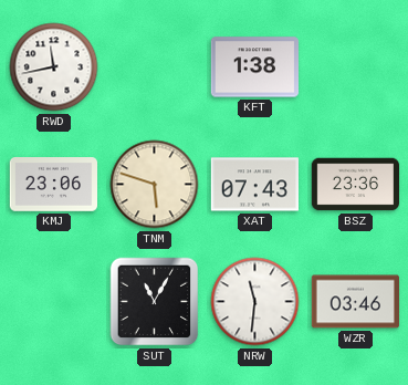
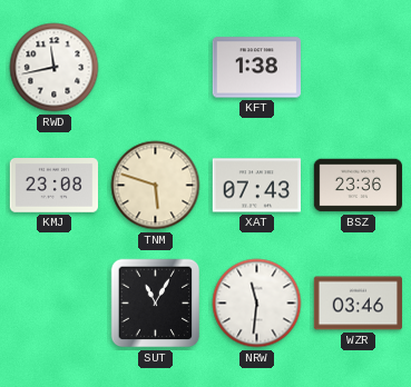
KMJ: 23:06 -> 23:08
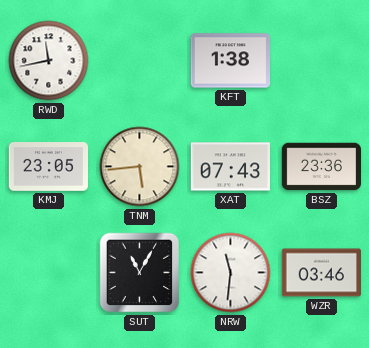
KMJ: 23:08 -> 23:05
TNM: 5:48 -> 5:44
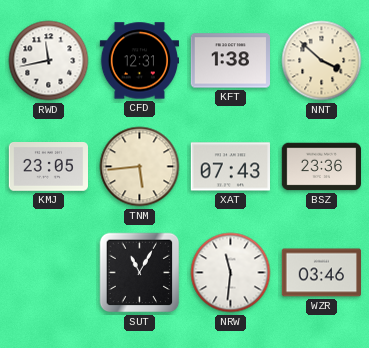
CFD: none -> 12:31
NNT: none -> 3:52
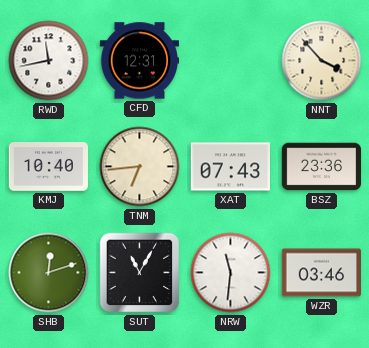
KFT: 1:38 -> none
NNT: 3:52 -> 3:53
KMJ: 23:05 -> 10:40
TNM: 5:44 -> 6:44
SHB: none -> 12:12
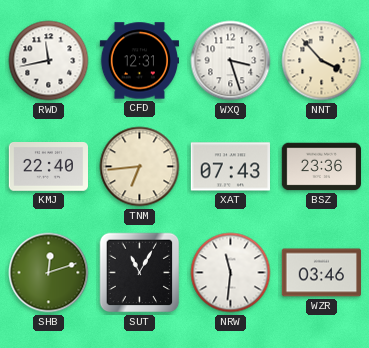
WXQ: none -> 3:27
KMJ: 10:40 -> 22:40
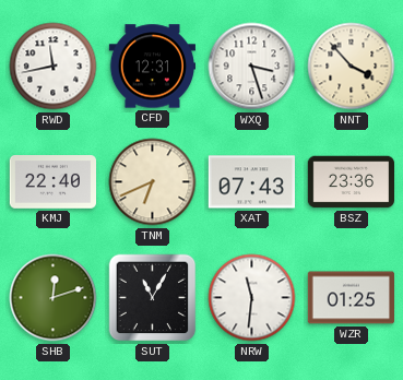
TNM: 6:44 -> 6:41
WZR: 03:46 -> 01:25
